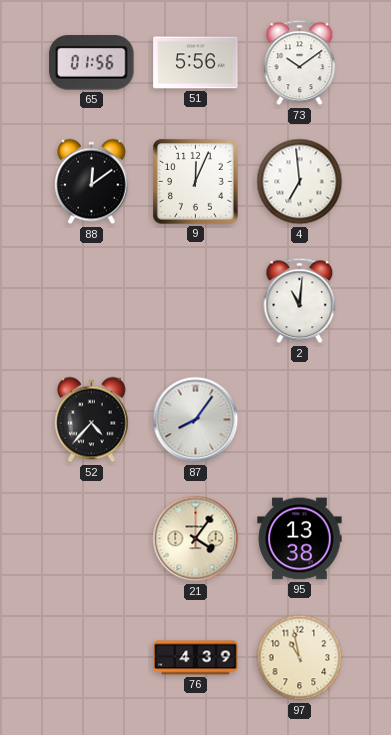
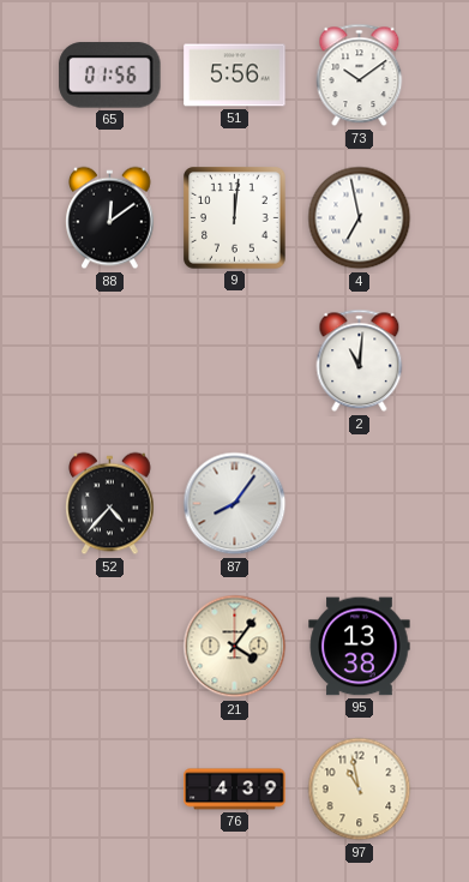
9: 12:04 -> 12:01
4: 6:59 -> 6:58
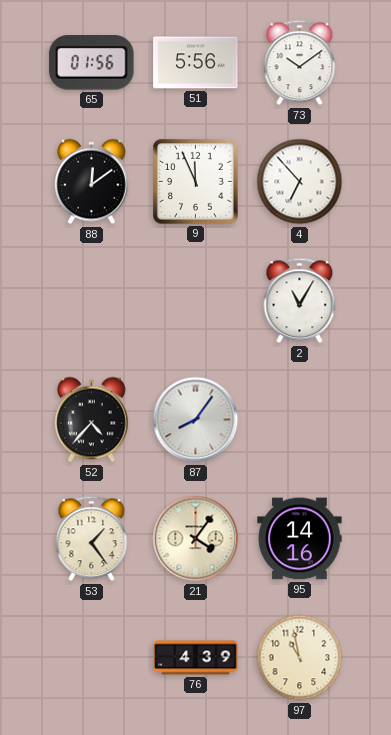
9: 12:01 -> 11:56
4: 6:58 -> 6:53
2: 11:01 -> 11:05
53: none -> 1:24
95: 13:38 -> 14:16
